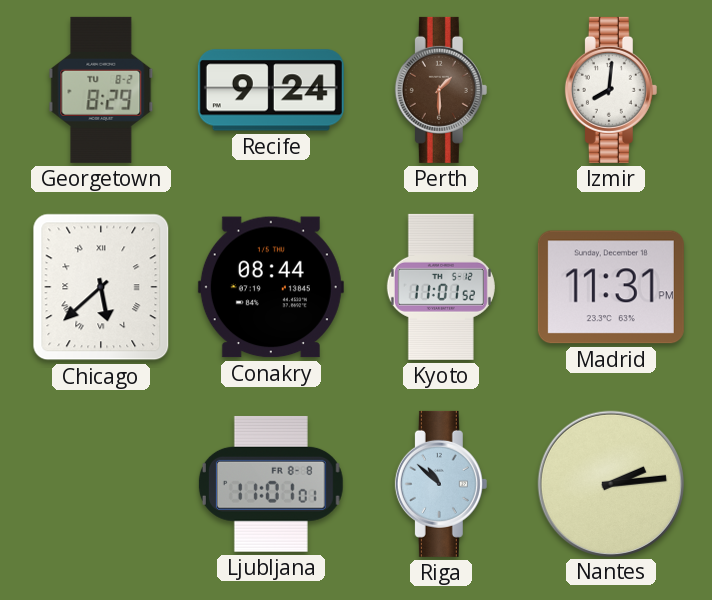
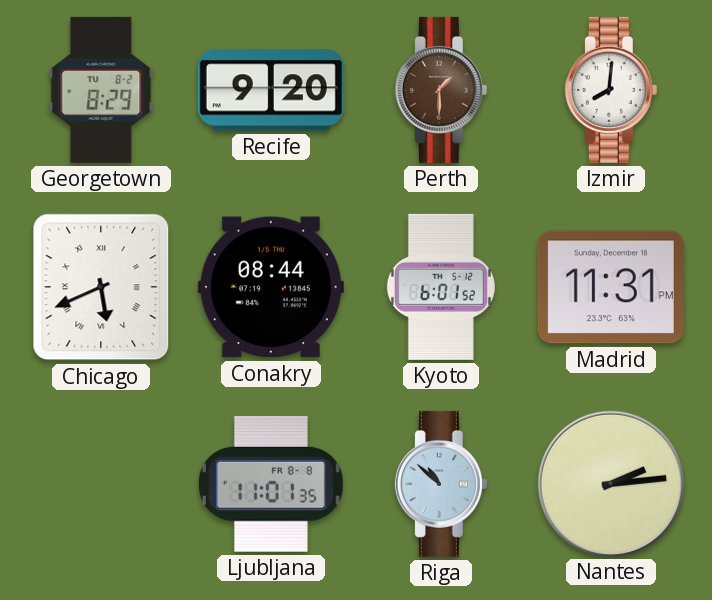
Recife: 9:24 -> 9:20
Chicago: 5:38 -> 5:41
Kyoto: 11:01 -> 6:01
Ljubljana: 11:01:01 -> 11:01:35
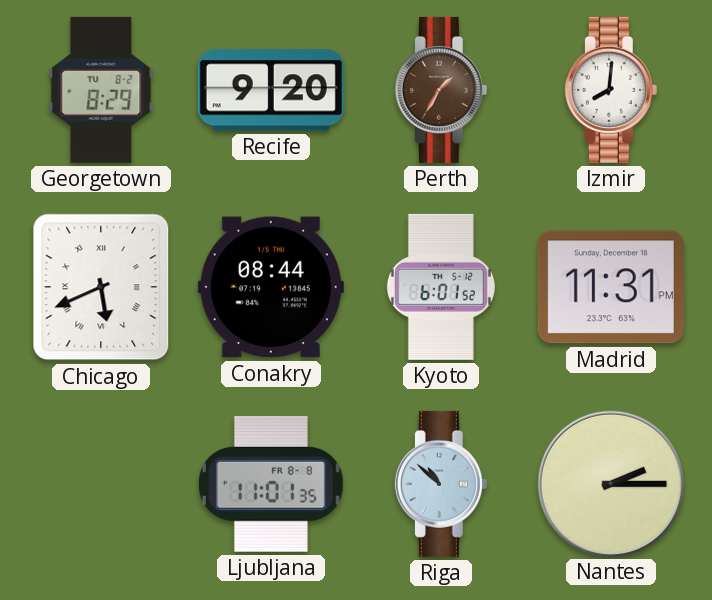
Perth: 1:30 -> 1:35
Nantes: 2:14 -> 2:15
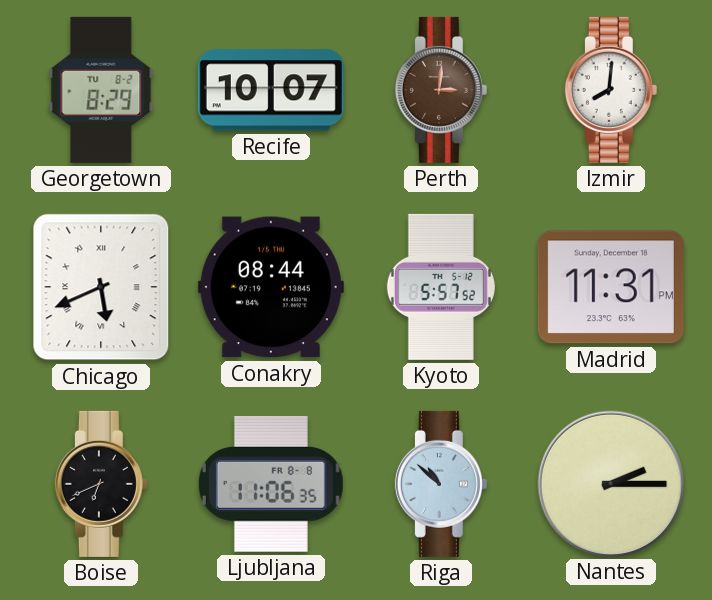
Recife: 9:20 -> 10:07
Perth: 1:35 -> 3:01
Kyoto: 6:01 -> 5:57
Boise: none -> 6:41
Ljubljana: 11:01 -> 11:06
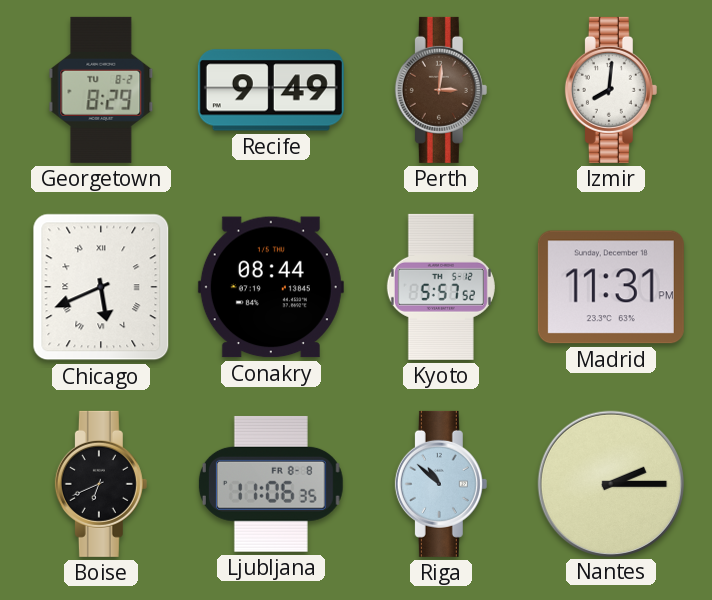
Recife: 10:07 -> 9:49
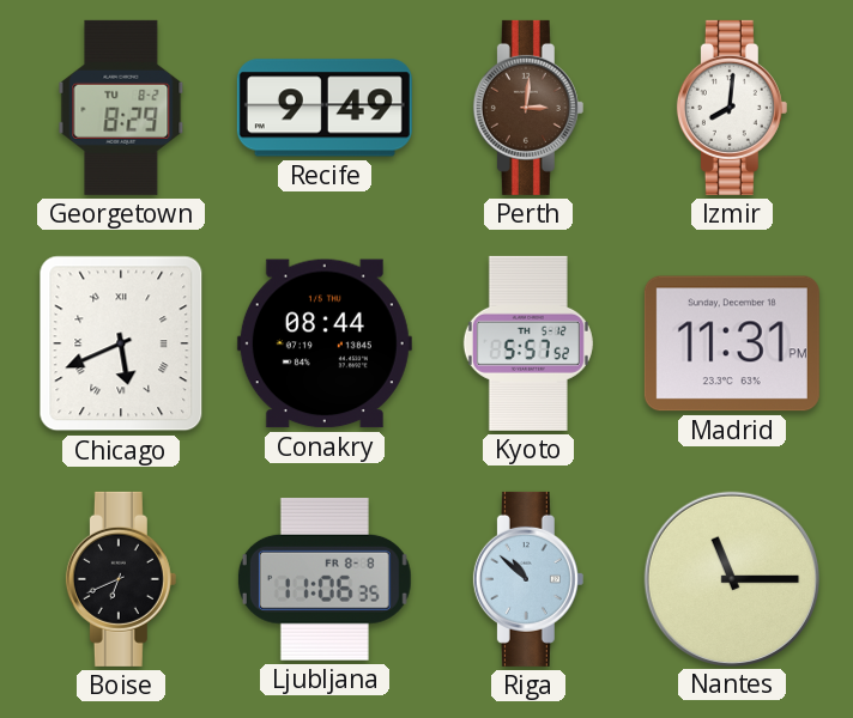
Nantes: 2:15 -> 11:15
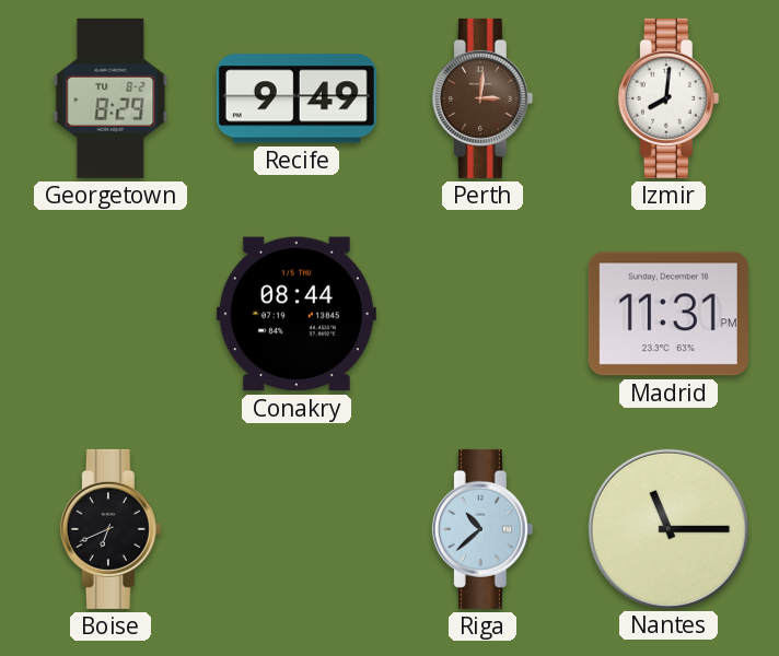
Chicago: 5:41 -> none
Kyoto: 5:57 -> none
Ljubljana: 11:06 -> none
Riga: 10:52 -> 10:38
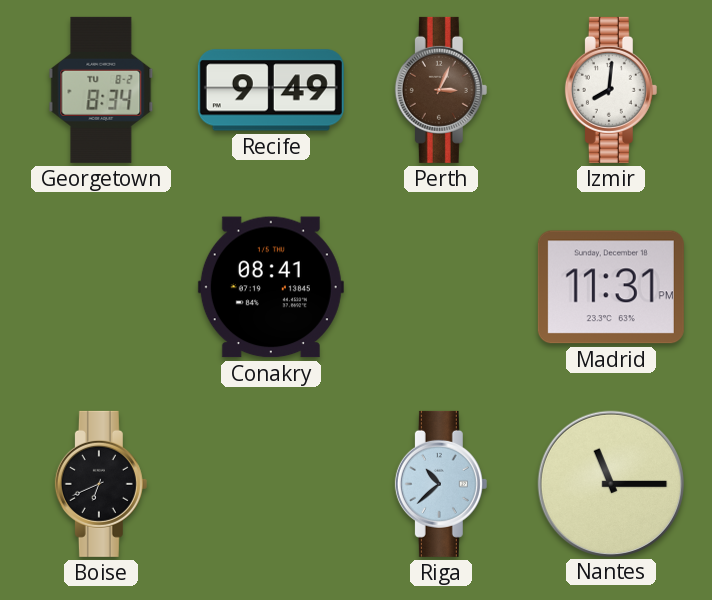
Georgetown: 8:29 -> 8:34
Perth: 3:01 -> 3:04
Conakry: 08:44 -> 08:41
